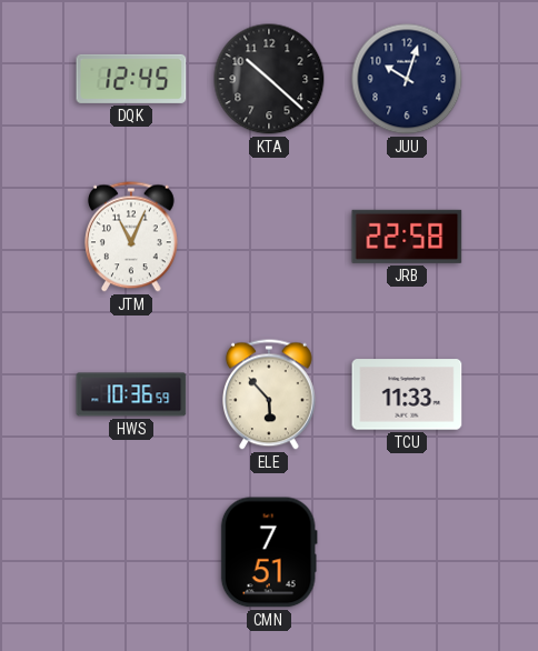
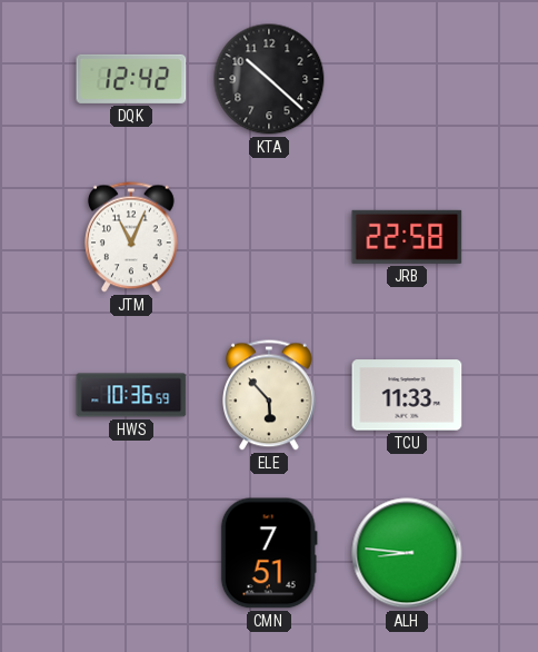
DQK: 12:45 -> 12:42
JUU: 10:03 -> none
ALH: none -> 8:46
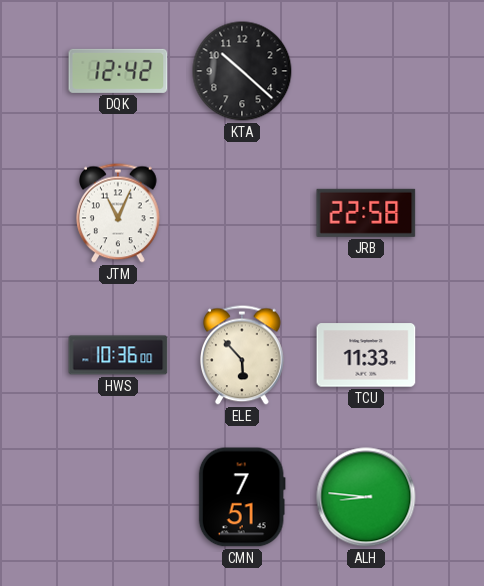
HWS: 10:36:59 -> 10:36:00
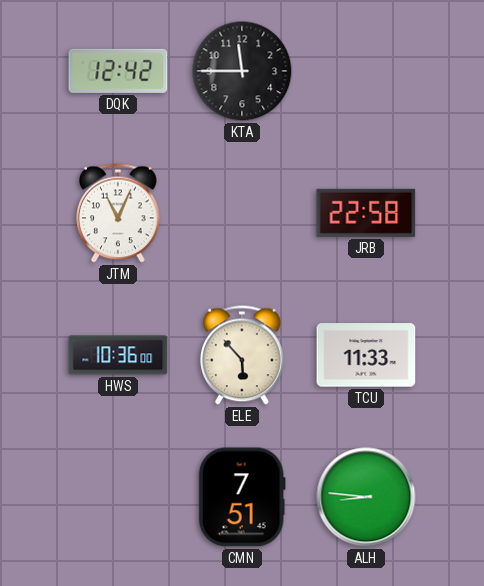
KTA: 10:22 -> 11:45
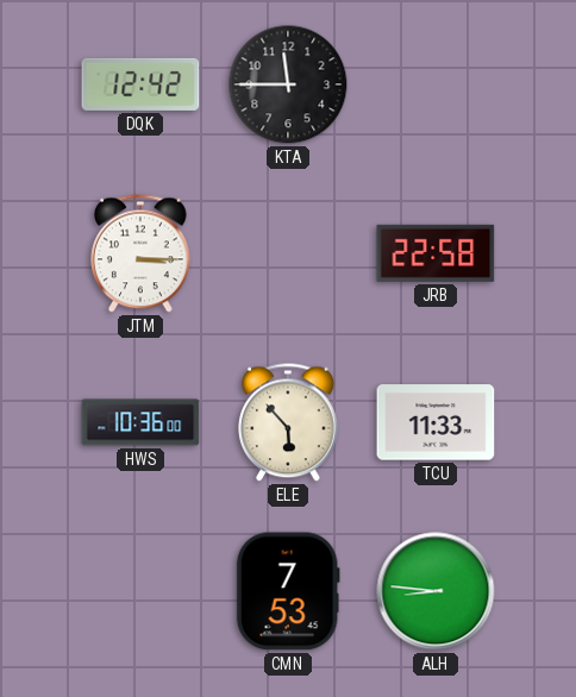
JTM: 11:04 -> 3:15
CMN: 7:51 -> 7:53
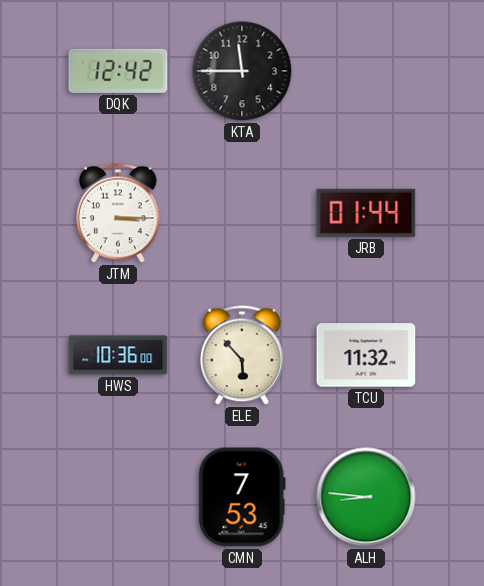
JRB: 22:58 -> 01:44
TCU: 11:33 -> 11:32
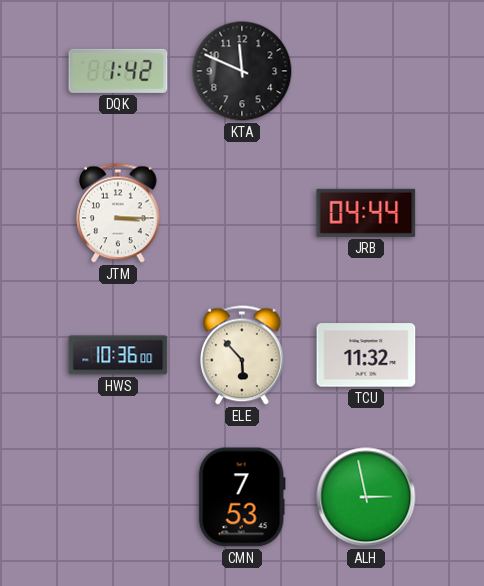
DQK: 12:42 -> 1:42
KTA: 11:45 -> 11:49
JRB: 01:44 -> 04:44
ALH: 8:46 -> 2:58
